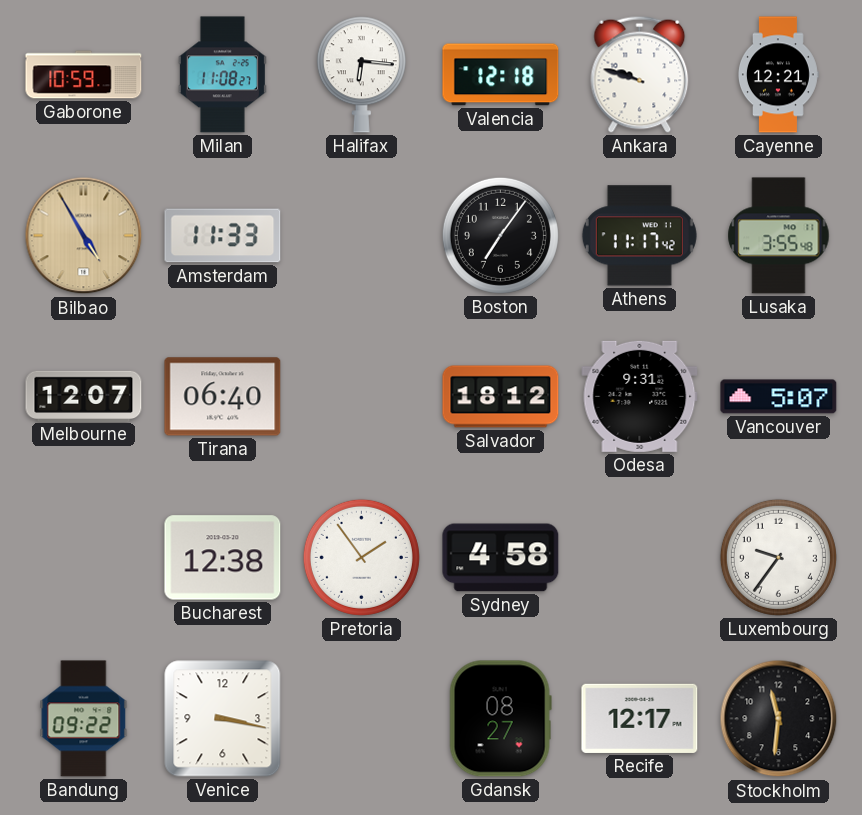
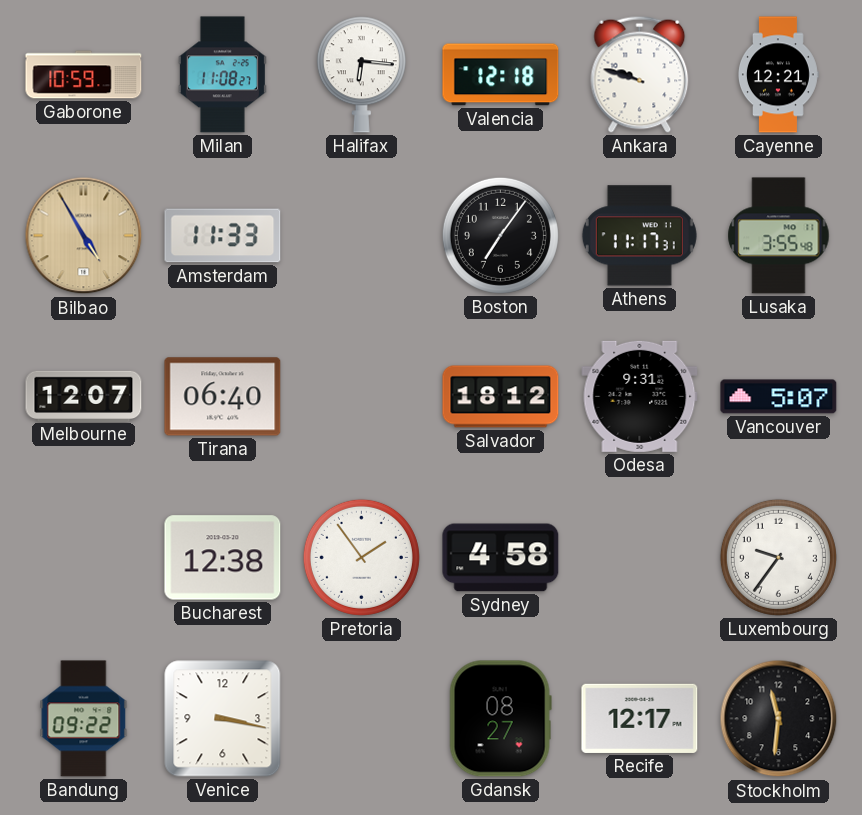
Athens: 11:17:42 -> 11:17:31
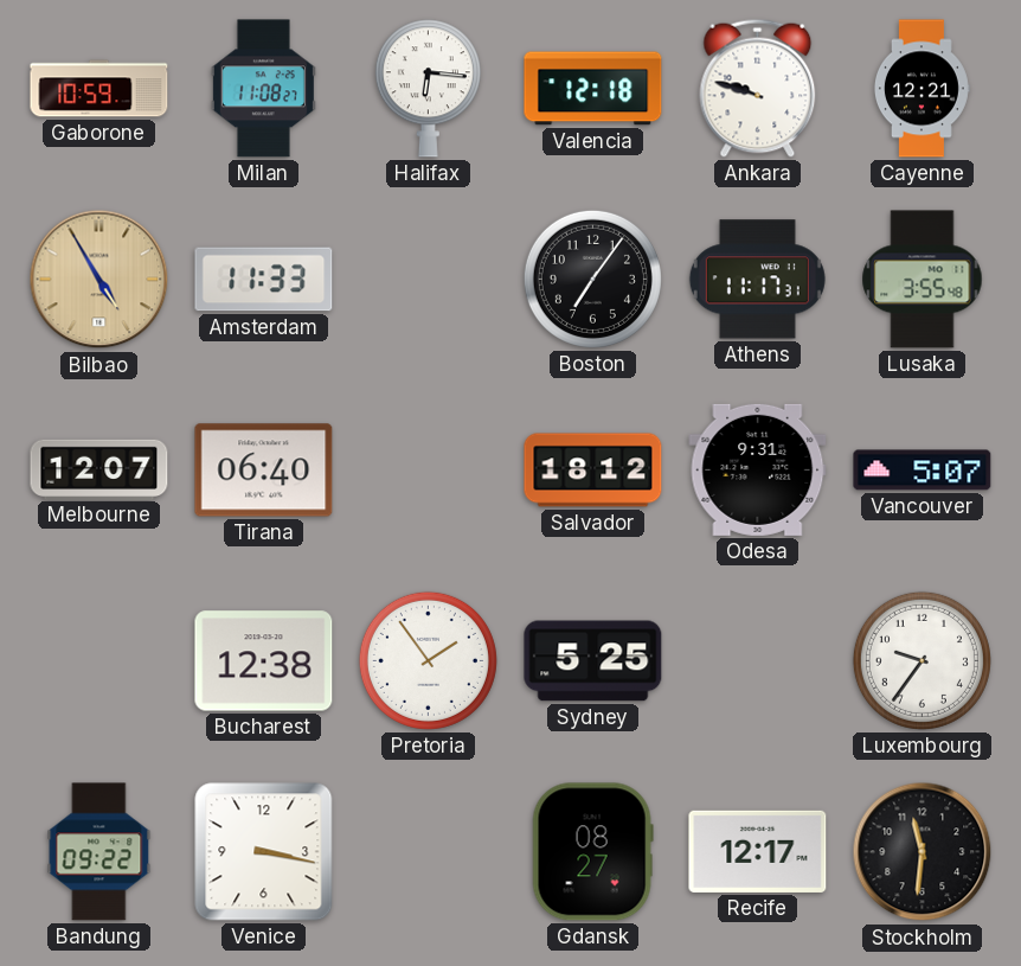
Sydney: 4:58 -> 5:25
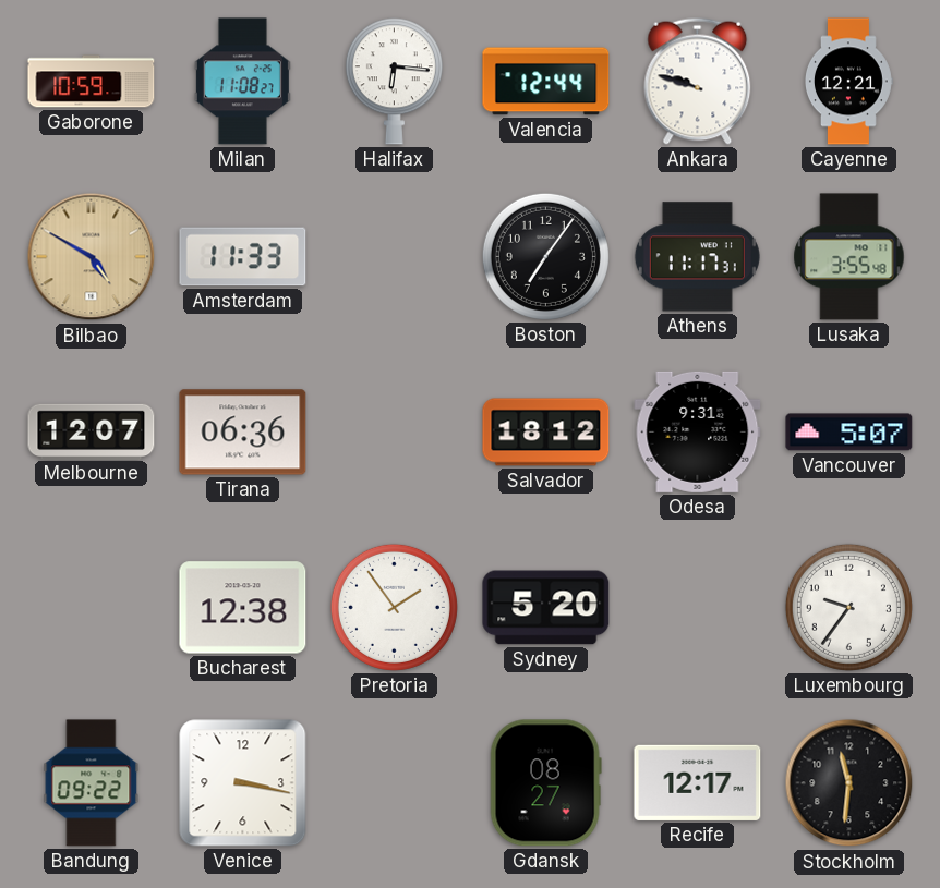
Valencia: 12:18 -> 12:44
Bilbao: 4:55 -> 4:50
Tirana: 06:40 -> 06:36
Sydney: 5:25 -> 5:20
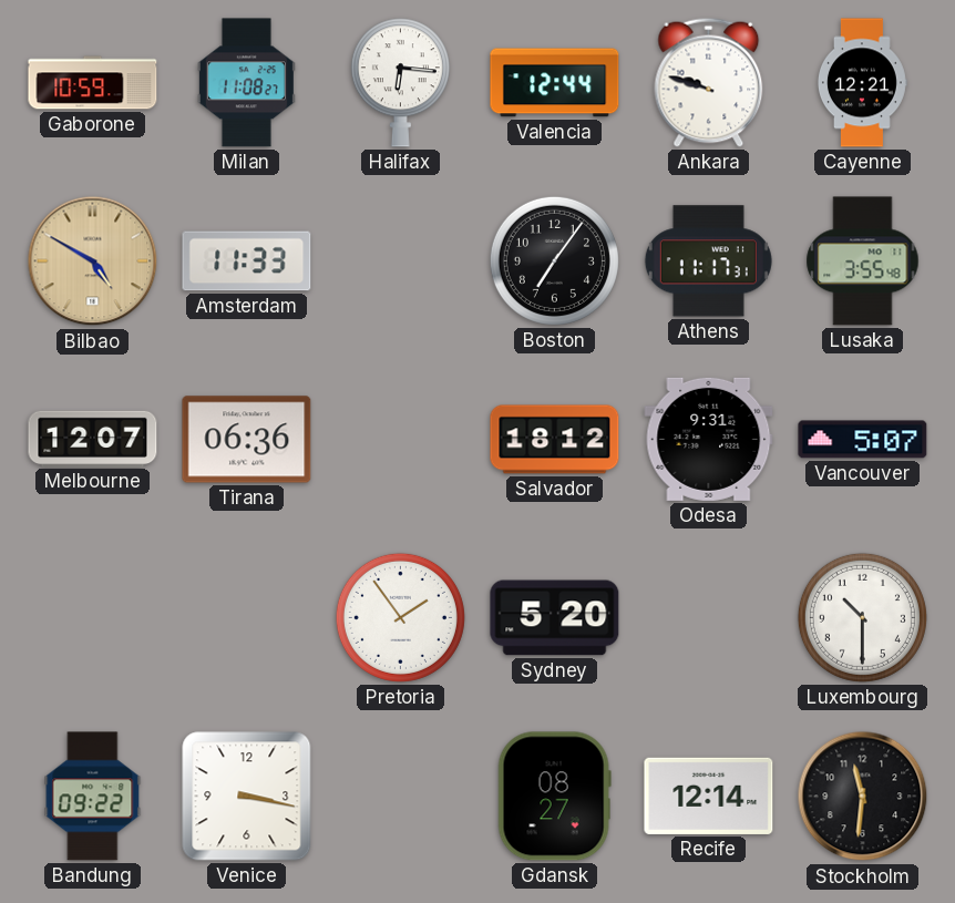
Bucharest: 12:38 -> none
Luxembourg: 9:36 -> 10:30
Recife: 12:17 -> 12:14
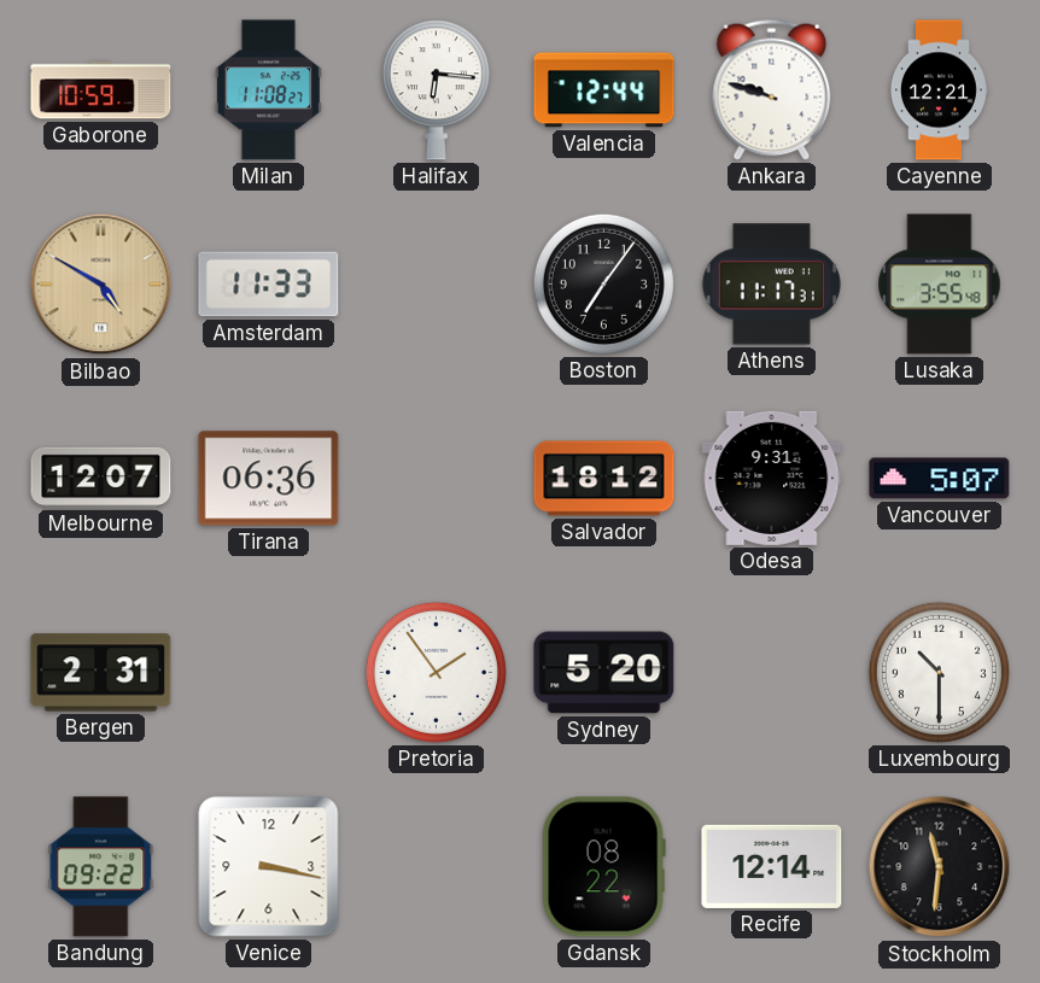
Bergen: none -> 2:31
Gdansk: 08:27 -> 08:22
